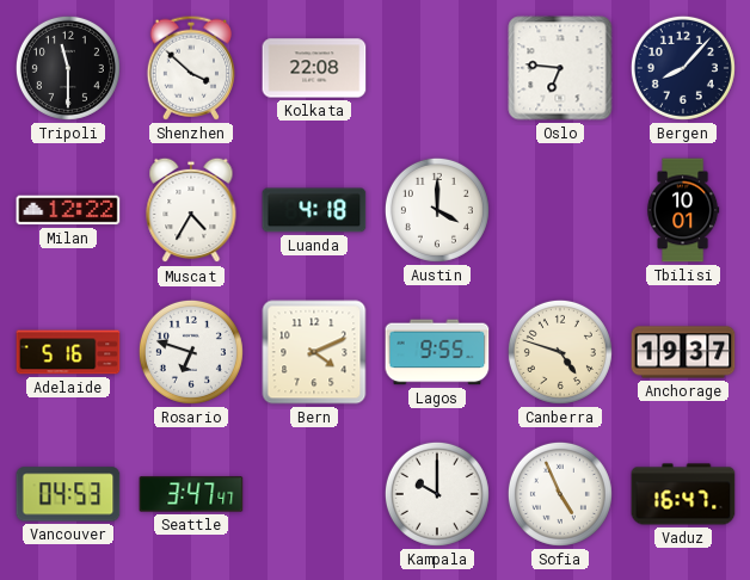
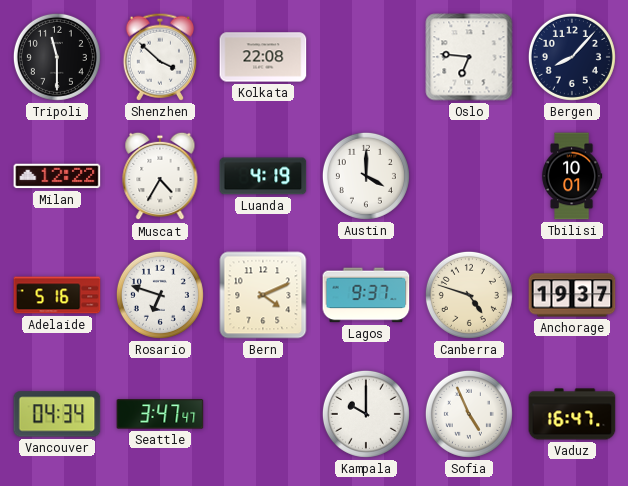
Luanda: 4:18 -> 4:19
Lagos: 9:55 -> 9:37
Vancouver: 04:53 -> 04:34
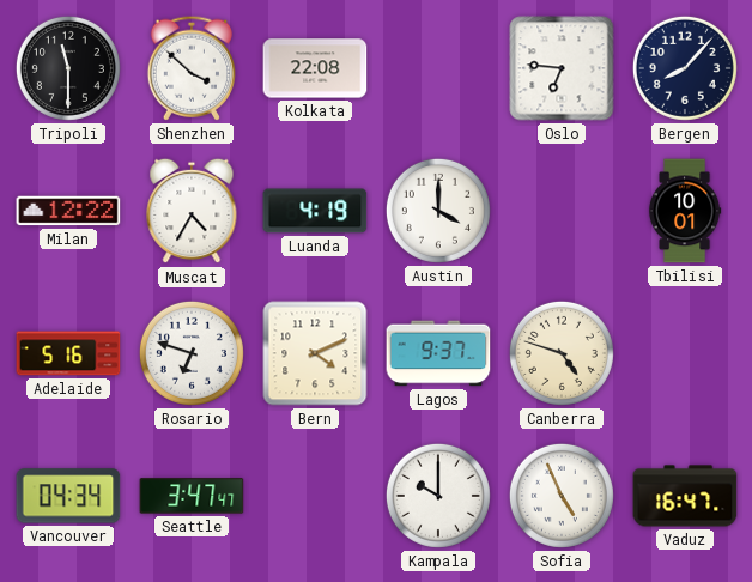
Anchorage: 19:37 -> none
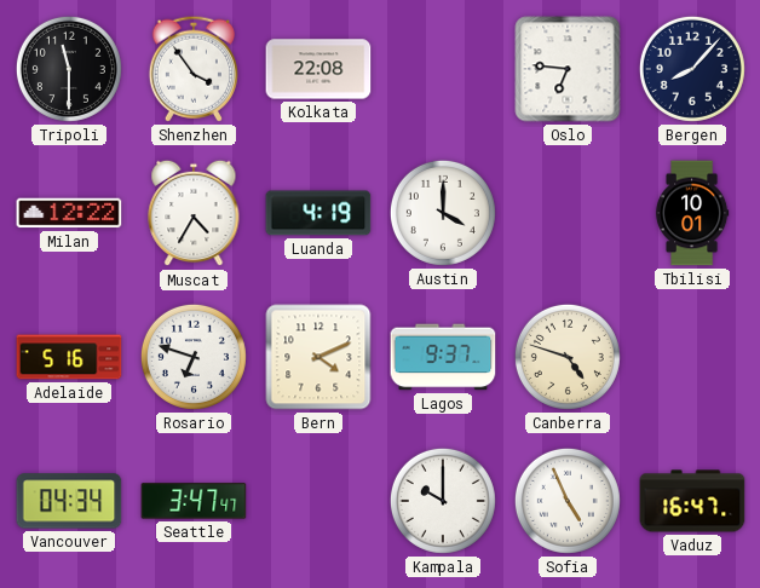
Shenzhen: 3:52 -> 3:54
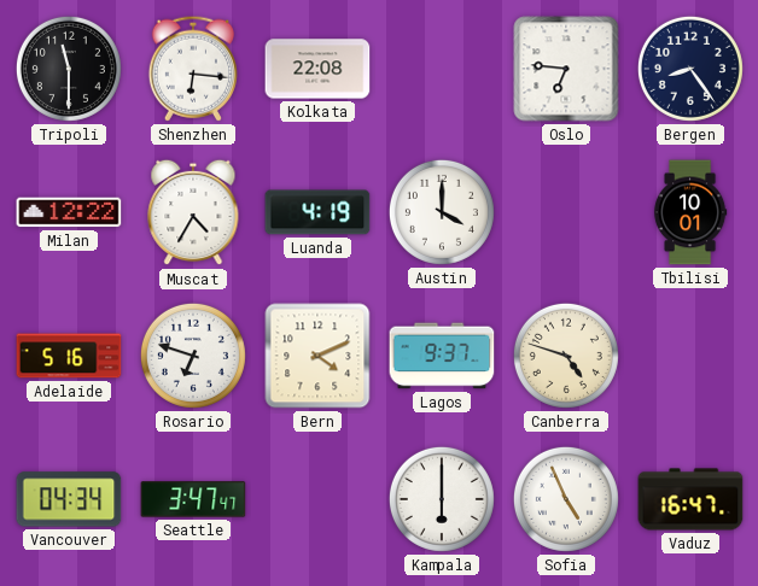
Shenzhen: 3:54 -> 6:16
Bergen: 8:07 -> 8:24
Kampala: 10:00 -> 6:00
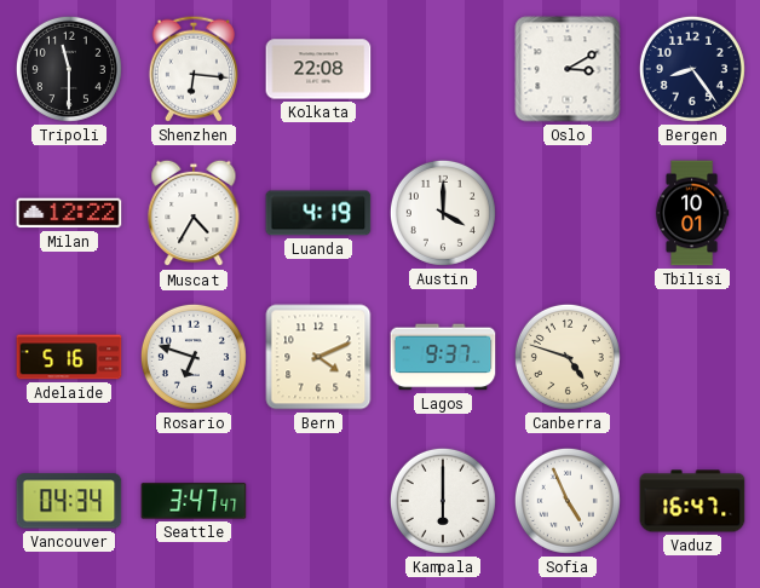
Oslo: 6:46 -> 3:10
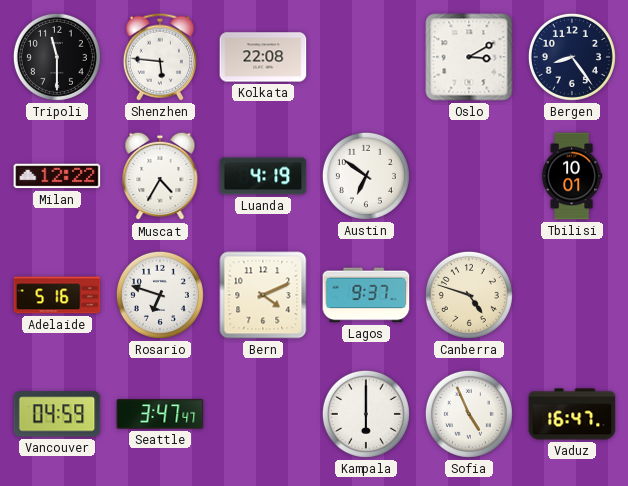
Shenzhen: 6:16 -> 5:46
Austin: 4:00 -> 6:51
Vancouver: 04:34 -> 04:59
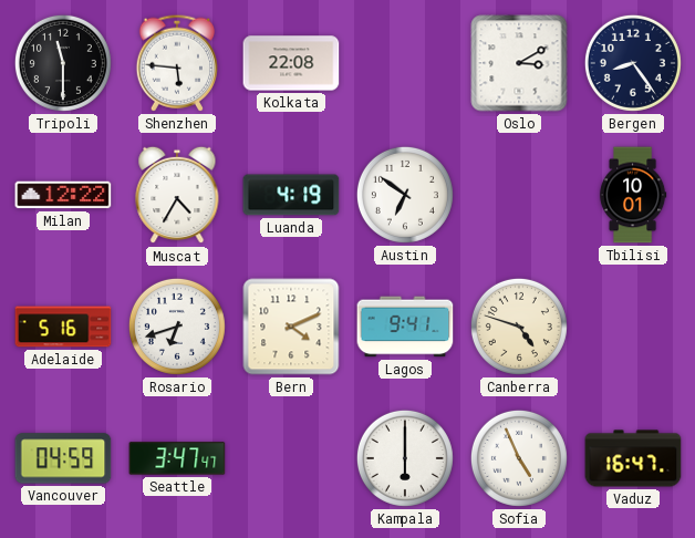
Rosario: 6:48 -> 6:42
Lagos: 9:37 -> 9:41
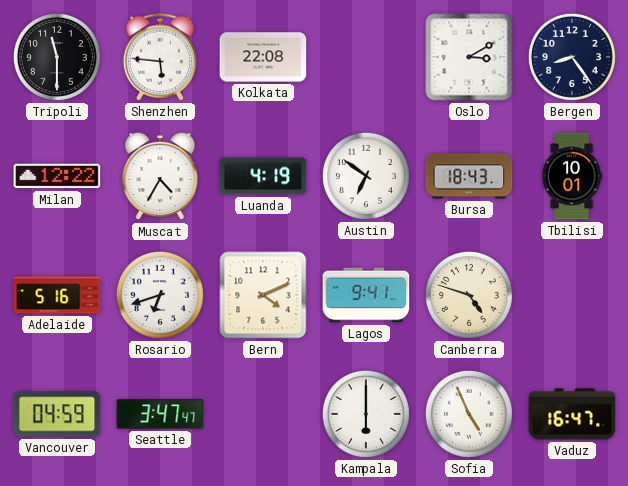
Bursa: none -> 18:43
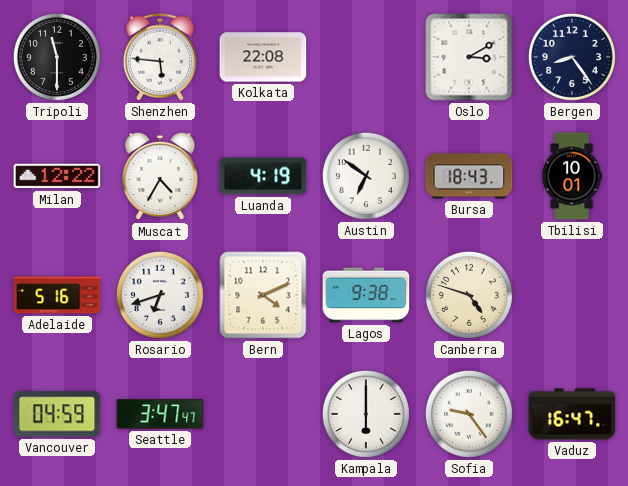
Lagos: 9:41 -> 9:38
Sofia: 4:56 -> 9:24
